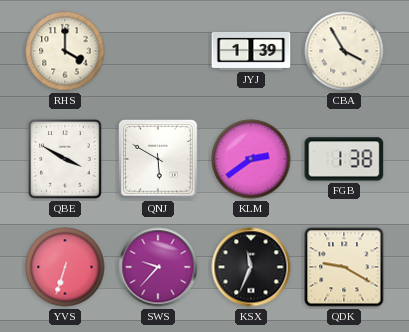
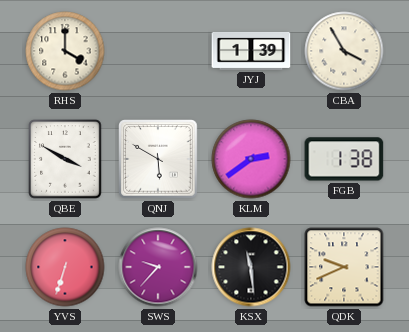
KSX: 11:34 -> 11:29
QDK: 9:20 -> 9:41
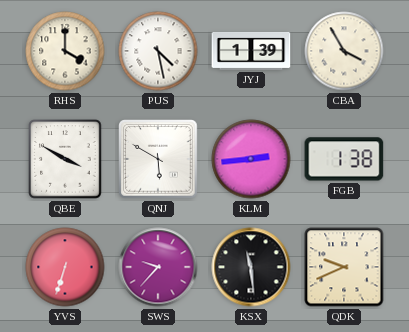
PUS: none -> 4:28
KLM: 2:39 -> 2:44
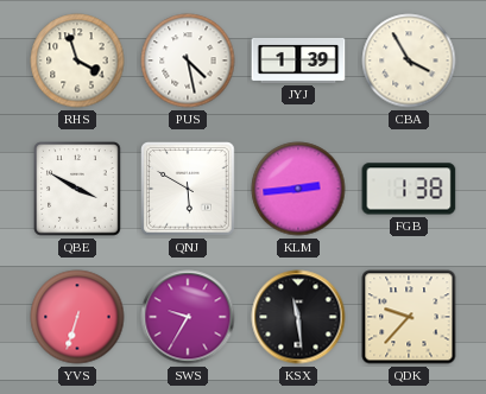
RHS: 4:00 -> 3:57
SWS: 9:37 -> 9:35
QDK: 9:41 -> 9:37
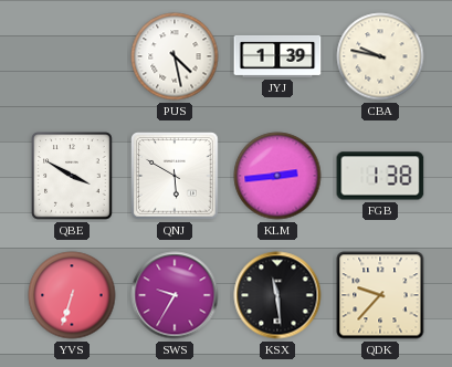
RHS: 3:57 -> none
CBA: 3:55 -> 9:47
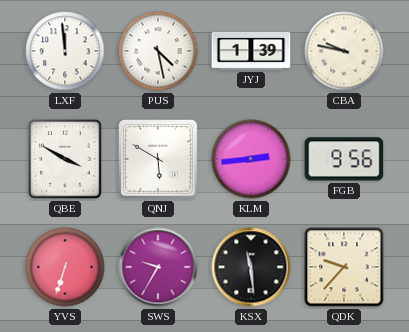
LXF: none -> 11:59
FGB: 1:38 -> 9:56
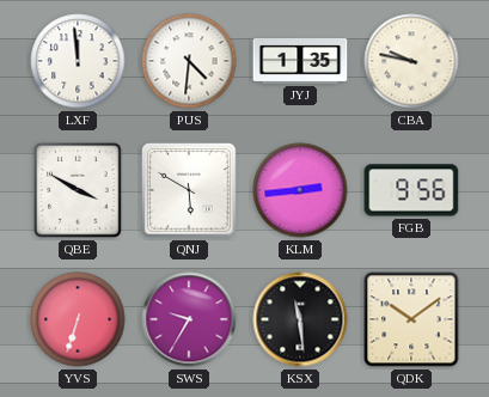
PUS: 4:28 -> 4:31
JYJ: 1:39 -> 1:35
QDK: 9:37 -> 10:09
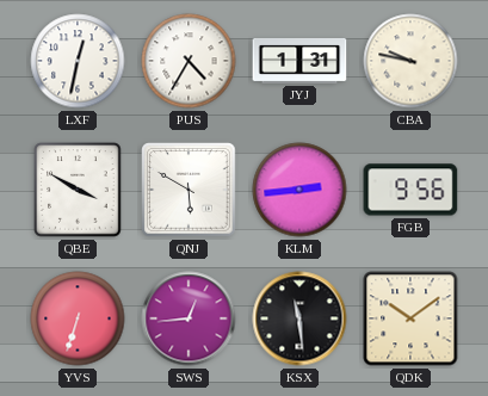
LXF: 11:59 -> 12:32
PUS: 4:31 -> 4:35
JYJ: 1:35 -> 1:31
SWS: 9:35 -> 12:44
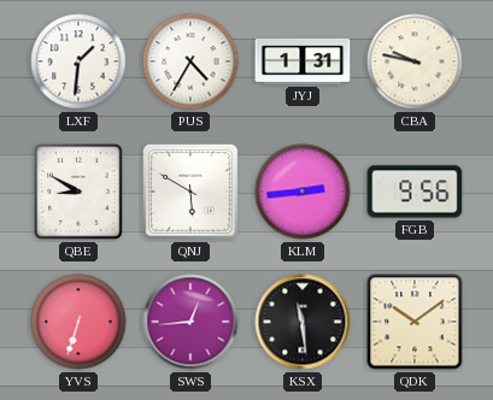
LXF: 12:32 -> 1:31
QBE: 3:50 -> 8:50
